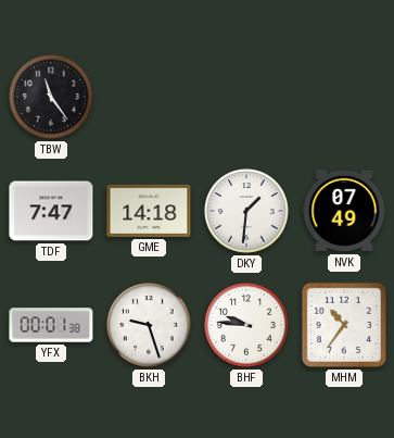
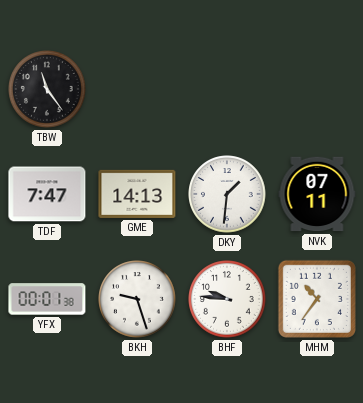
GME: 14:18 -> 14:13
NVK: 07:49 -> 07:11
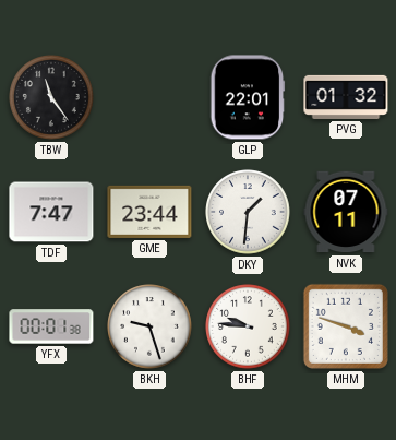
GLP: none -> 22:01
PVG: none -> 01:32
GME: 14:13 -> 23:44
MHM: 10:36 -> 3:48
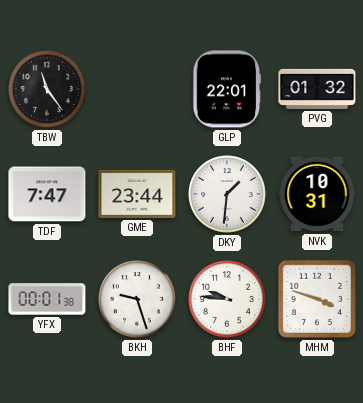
NVK: 07:11 -> 10:31
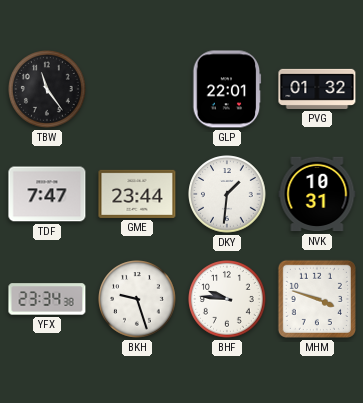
YFX: 00:01 -> 23:34
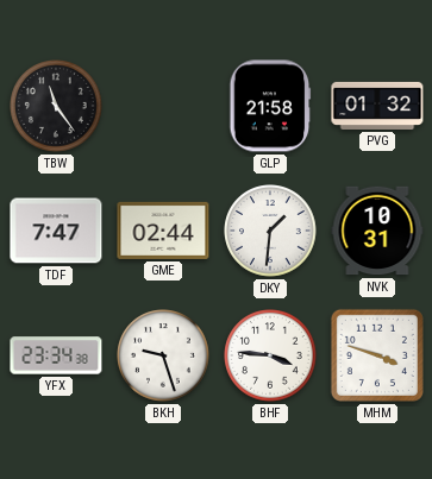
GLP: 22:01 -> 21:58
GME: 23:44 -> 02:44
BHF: 9:46 -> 3:46
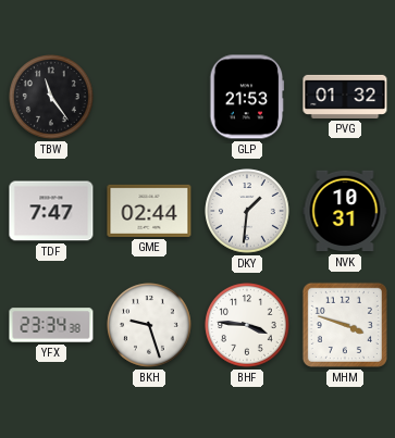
GLP: 21:58 -> 21:53
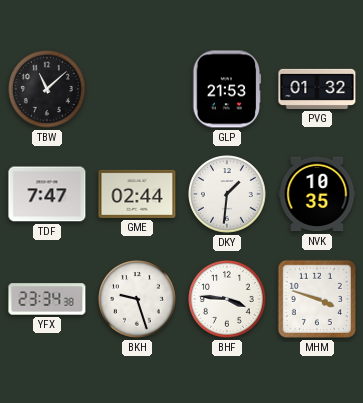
TBW: 11:24 -> 11:08
NVK: 10:31 -> 10:35
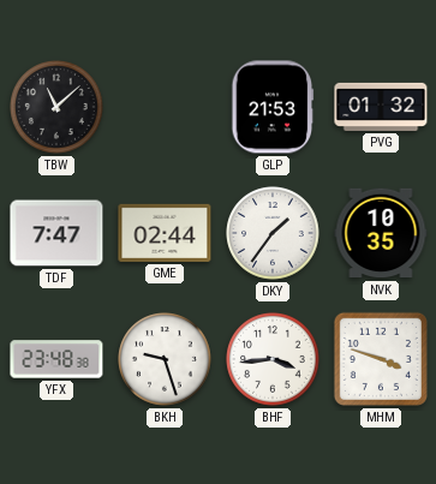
DKY: 1:31 -> 1:36
YFX: 23:34 -> 23:48
BHF: 3:46 -> 3:44
